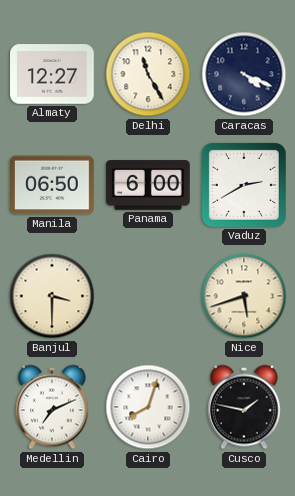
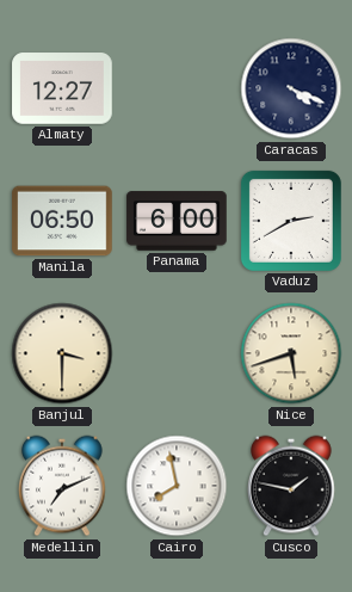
Delhi: 11:25 -> none
Cairo: 8:03 -> 7:58
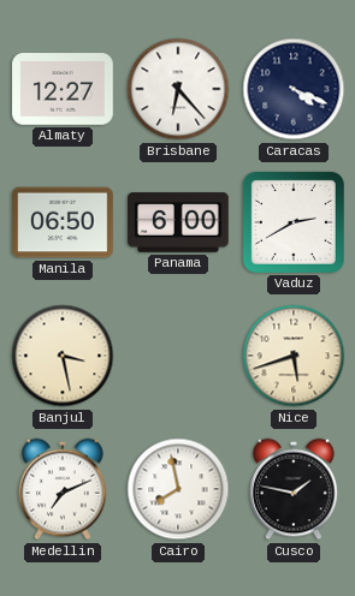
Brisbane: none -> 6:23
Banjul: 3:30 -> 3:28
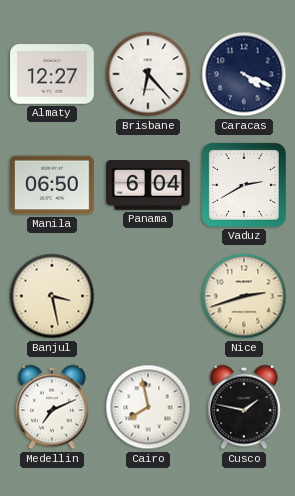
Panama: 6:00 -> 6:04
Nice: 5:42 -> 2:42
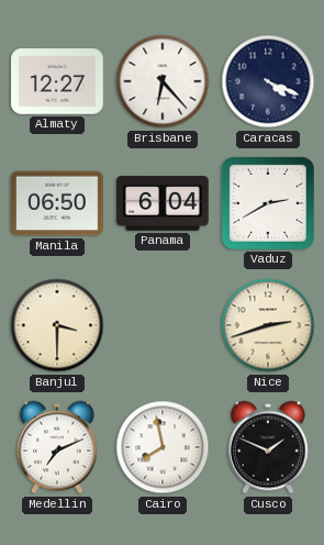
Banjul: 3:28 -> 3:30
Cusco: 1:47 -> 1:49
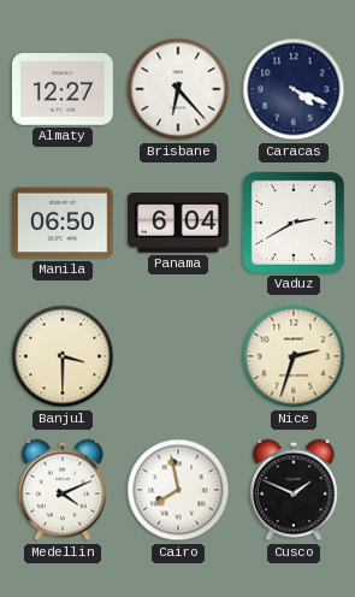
Nice: 2:42 -> 2:33
Medellin: 7:11 -> 4:11
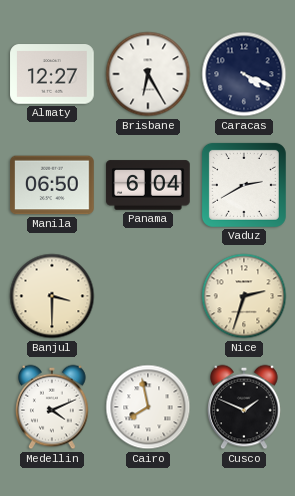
Brisbane: 6:23 -> 6:25
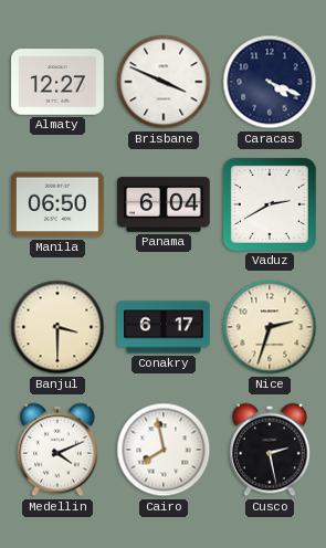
Brisbane: 6:25 -> 3:49
Conakry: none -> 6:17
Cusco: 1:49 -> 2:28
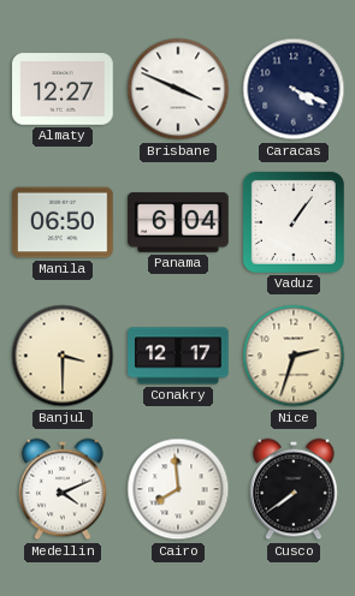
Vaduz: 2:40 -> 1:06
Conakry: 6:17 -> 12:17
Cairo: 7:58 -> 7:59
Cusco: 2:28 -> 7:39
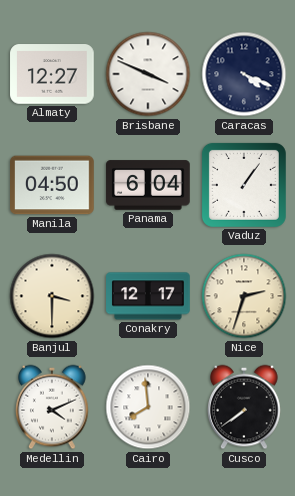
Manila: 06:50 -> 04:50
